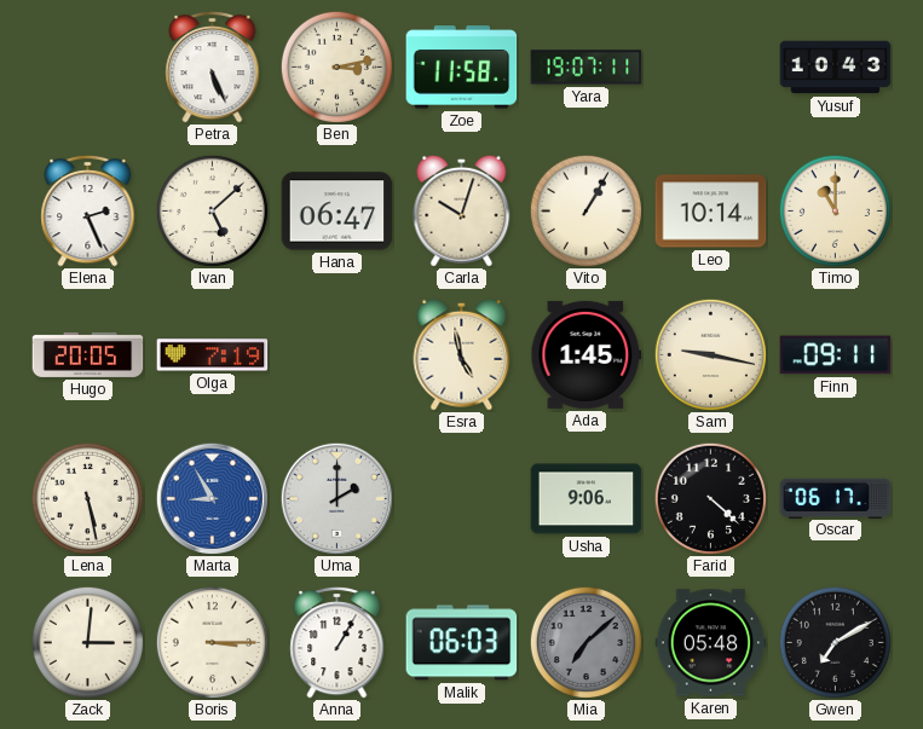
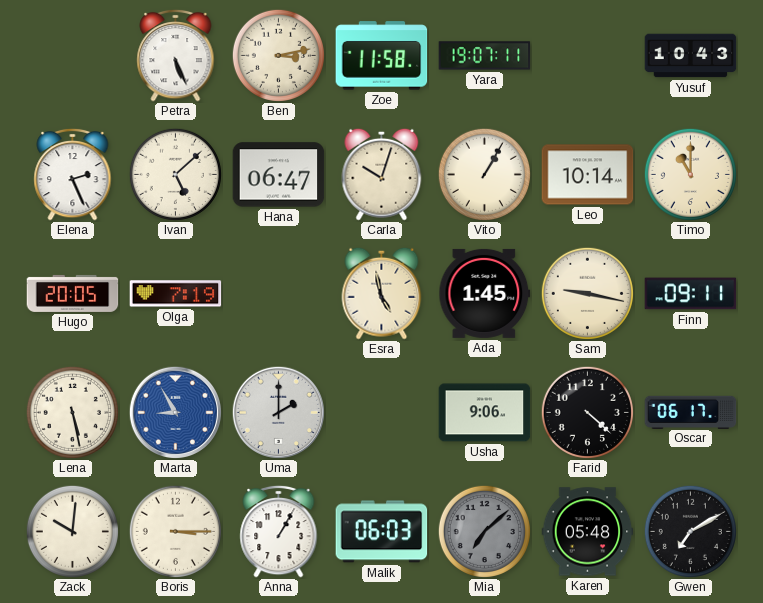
Zack: 3:01 -> 10:01
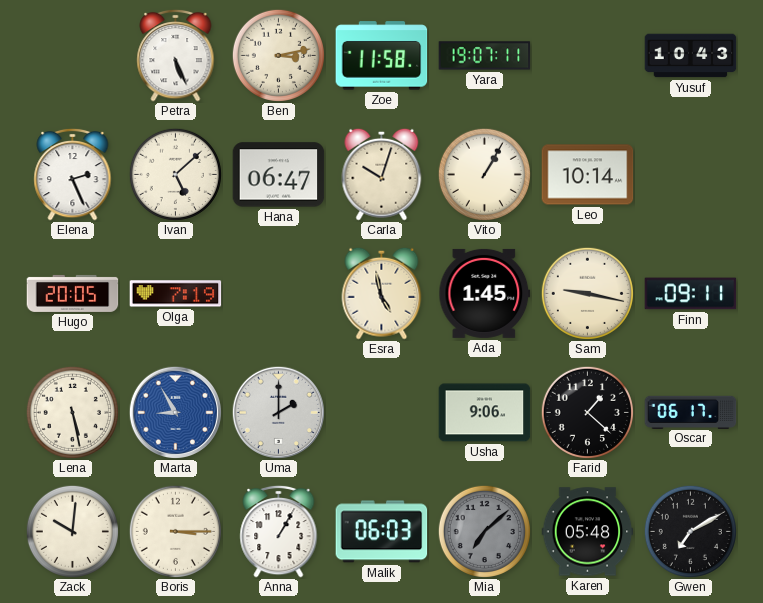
Timo: 11:00 -> none
Farid: 4:22 -> 1:22
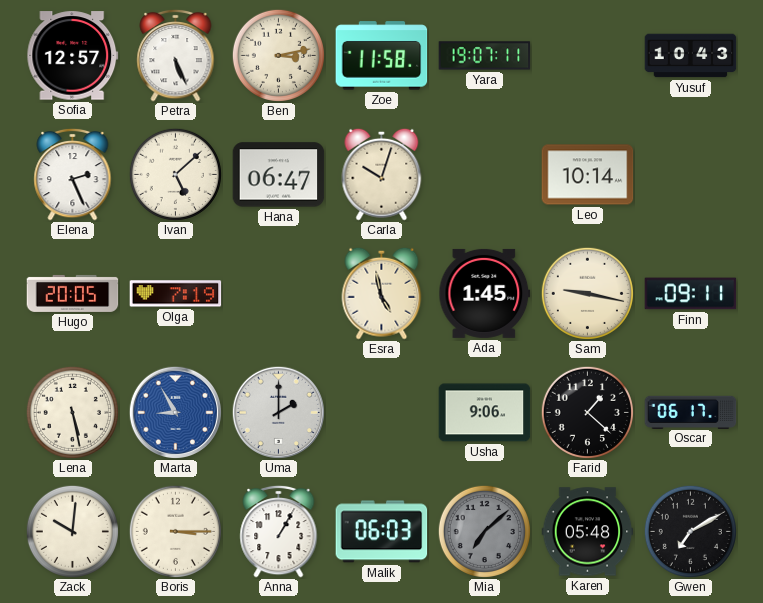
Sofia: none -> 12:57
Vito: 1:05 -> none
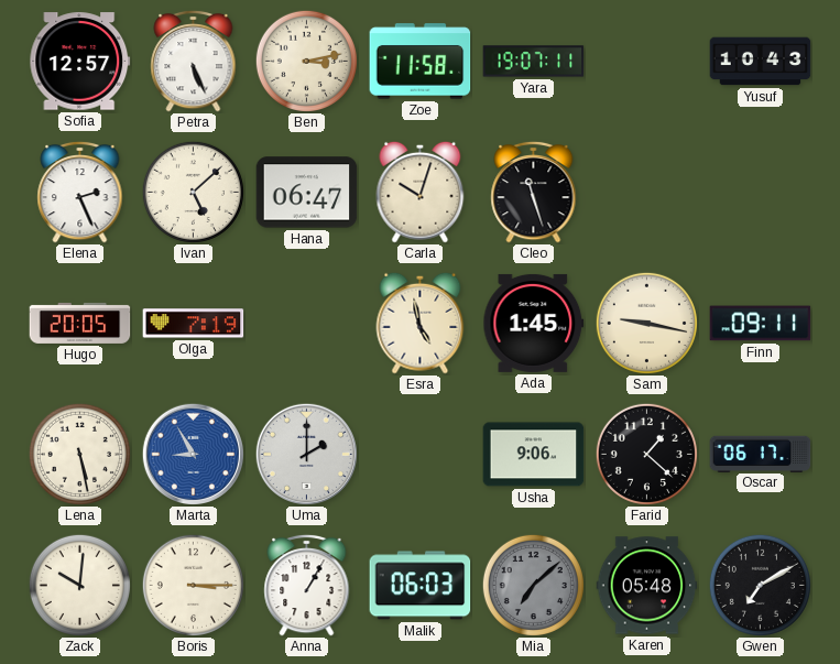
Cleo: none -> 11:27
Leo: 10:14 -> none
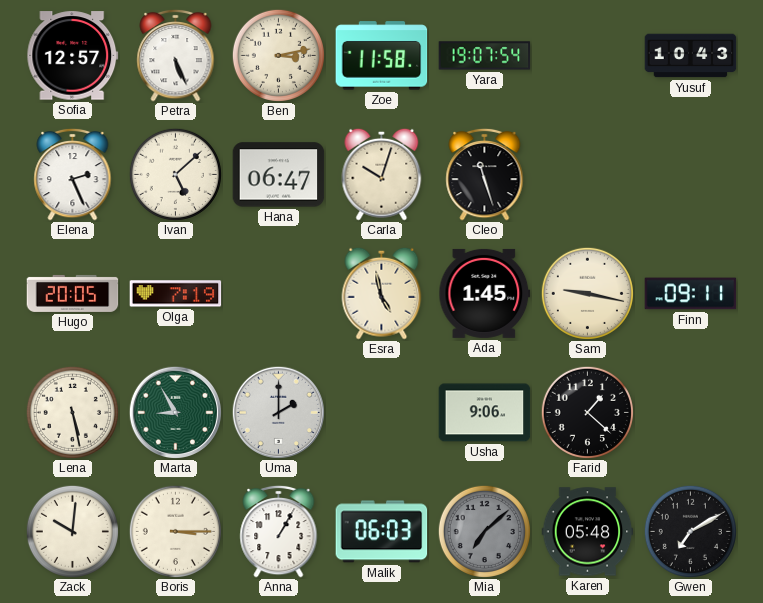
Yara: 19:07:11 -> 19:07:54
Marta dial: blue -> green
Oscar: 06:17 -> none
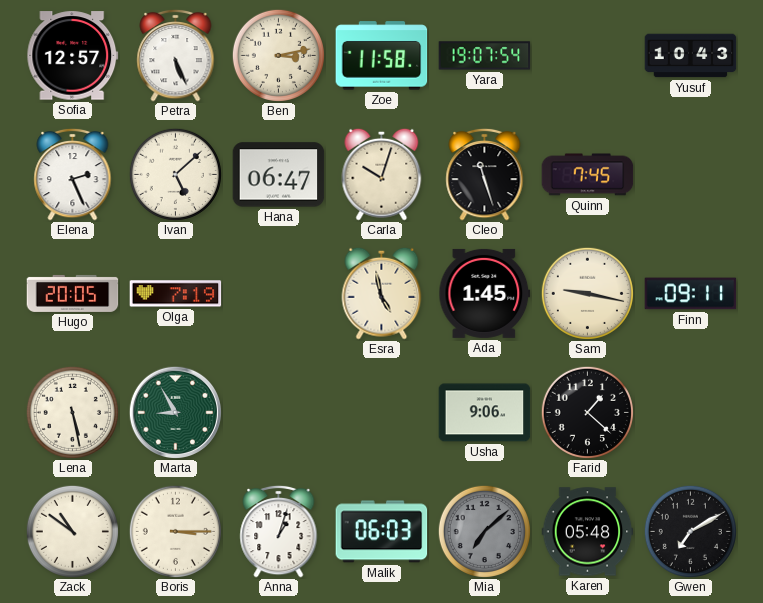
Quinn: none -> 7:45
Uma: 2:00 -> none
Zack: 10:01 -> 10:51
Anna: 1:05 -> 1:03
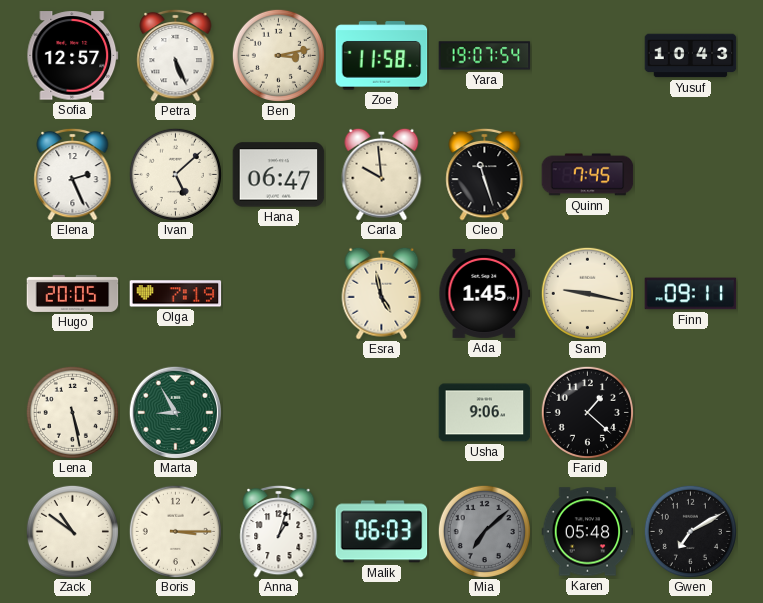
Carla: 10:03 -> 9:59
